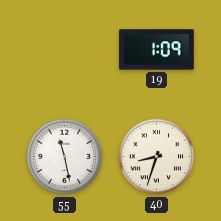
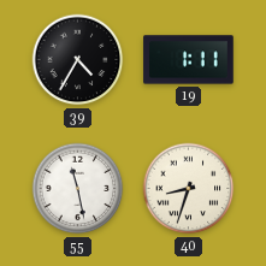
39: none -> 4:35
19: 1:09 -> 1:11
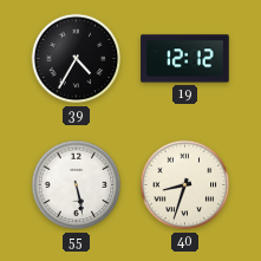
19: 1:11 -> 12:12
55: 11:28 -> 5:28
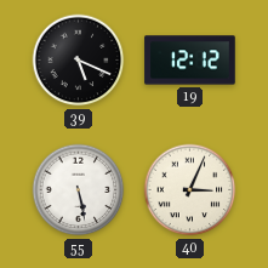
39: 4:35 -> 5:19
40: 8:33 -> 3:04
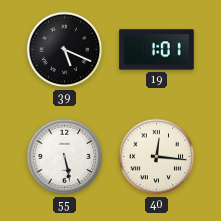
19: 12:12 -> 1:01
40: 3:04 -> 12:16
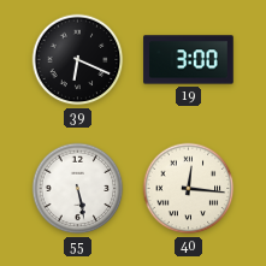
39: 5:19 -> 6:19
19: 1:01 -> 3:00
